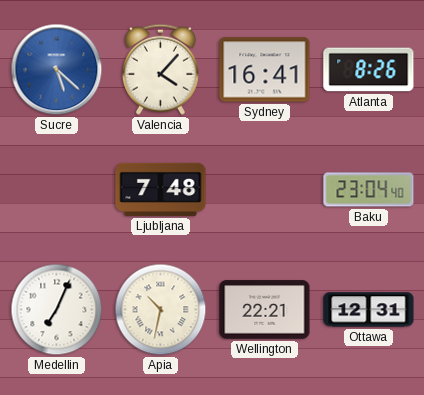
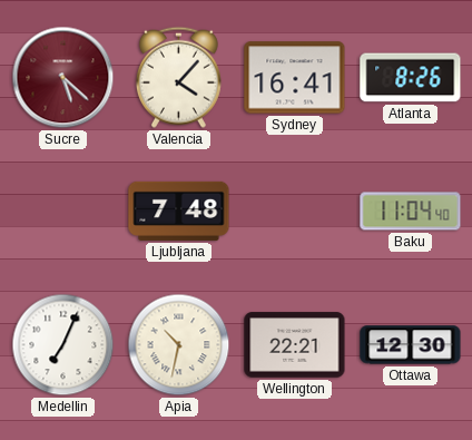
Sucre dial: blue -> burgundy
Baku: 23:04 -> 11:04
Ottawa: 12:31 -> 12:30
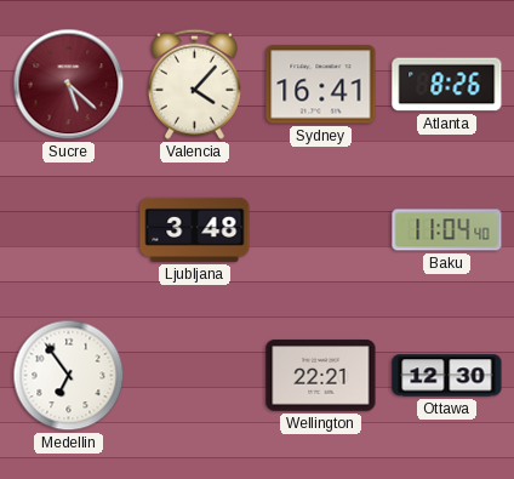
Ljubljana: 7:48 -> 3:48
Medellin: 7:04 -> 6:54
Apia: 10:32 -> none
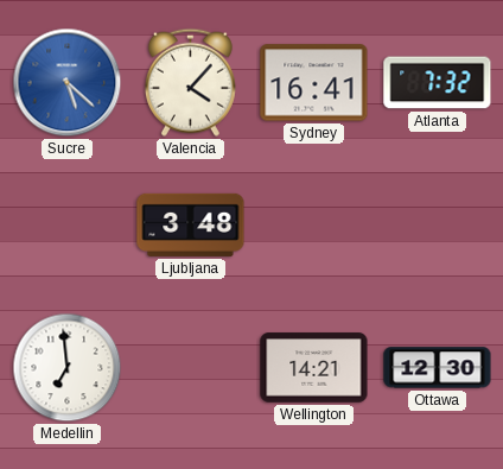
Sucre dial: burgundy -> blue
Atlanta: 8:26 -> 7:32
Baku: 11:04 -> none
Medellin: 6:54 -> 6:59
Wellington: 22:21 -> 14:21
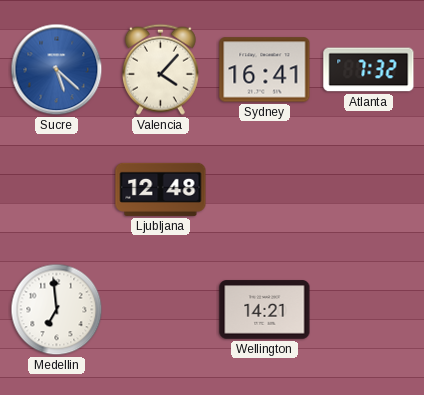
Ljubljana: 3:48 -> 12:48
Ottawa: 12:30 -> none
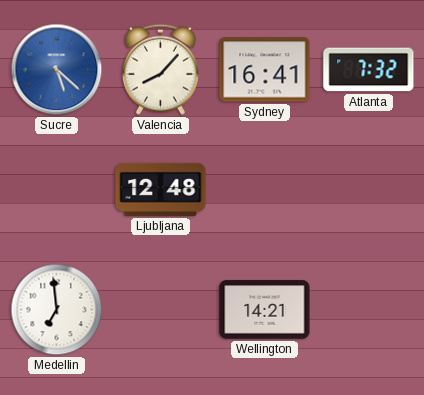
Valencia: 4:07 -> 8:07
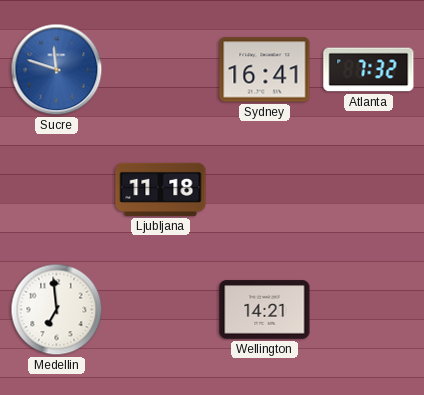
Sucre: 5:22 -> 11:48
Valencia: 8:07 -> none
Ljubljana: 12:48 -> 11:18
